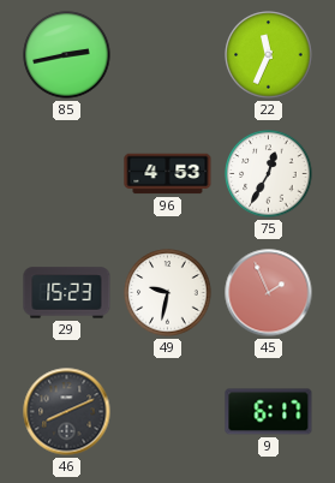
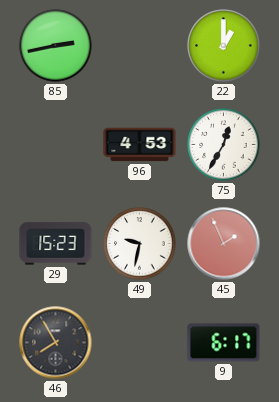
22: 11:34 -> 1:00
46: 8:11 -> 7:55
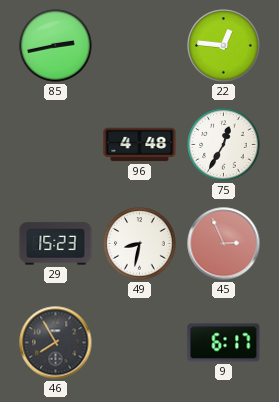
22: 1:00 -> 12:46
96: 4:53 -> 4:48
49: 9:32 -> 8:32
45: 1:56 -> 2:56
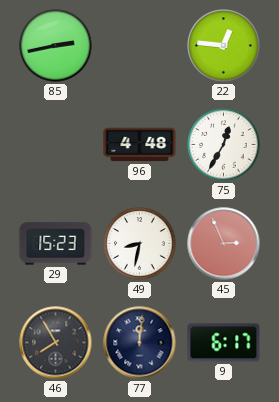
77: none -> 12:01
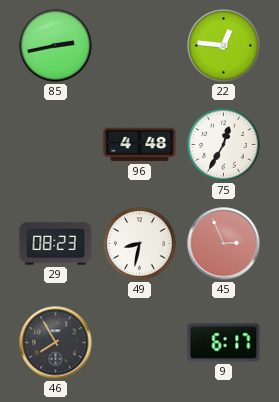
29: 15:23 -> 08:23
77: 12:01 -> none
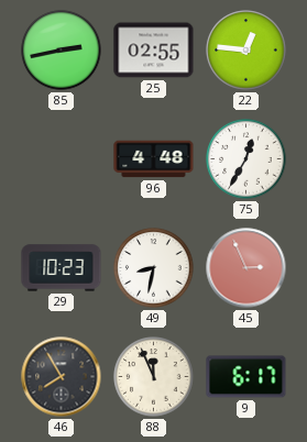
25: none -> 02:55
29: 08:23 -> 10:23
88: none -> 11:56
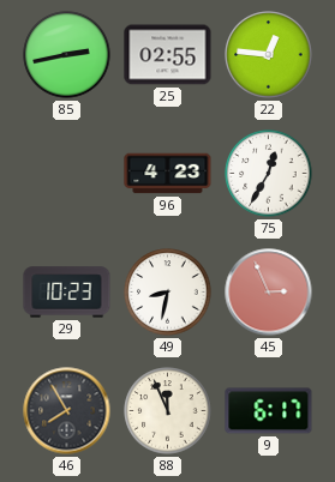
96: 4:48 -> 4:23
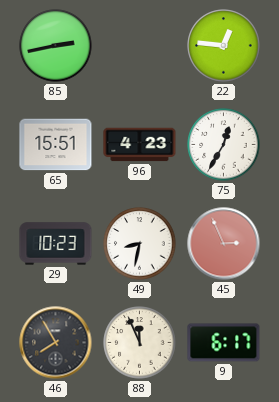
25: 02:55 -> none
65: none -> 15:51
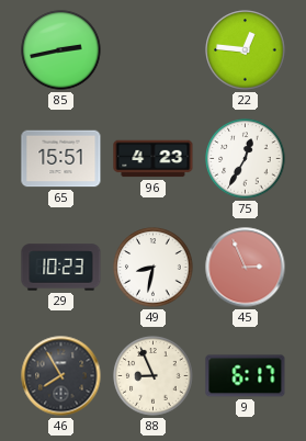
88: 11:56 -> 8:56
